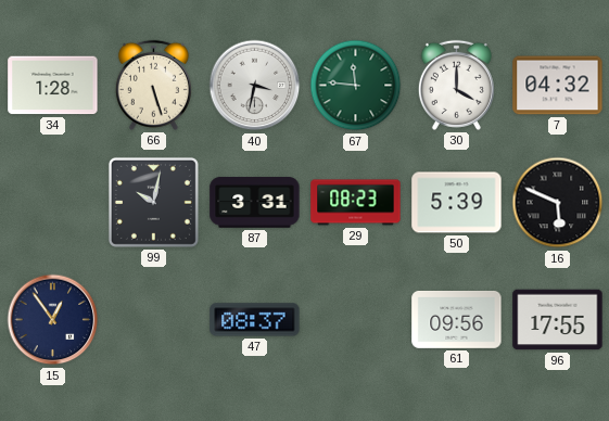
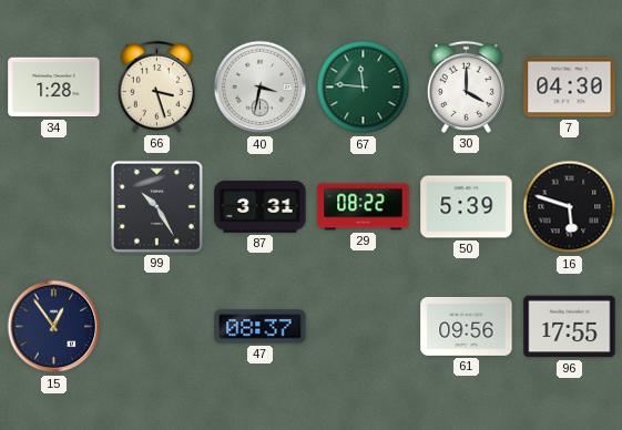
66: 5:27 -> 3:27
7: 04:32 -> 04:30
99: 10:02 -> 10:25
29: 08:23 -> 08:22
16: 5:49 -> 5:48
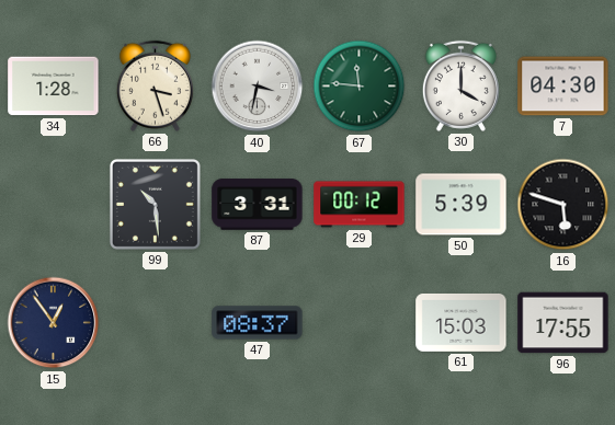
99: 10:25 -> 10:29
29: 08:22 -> 00:12
61: 09:56 -> 15:03
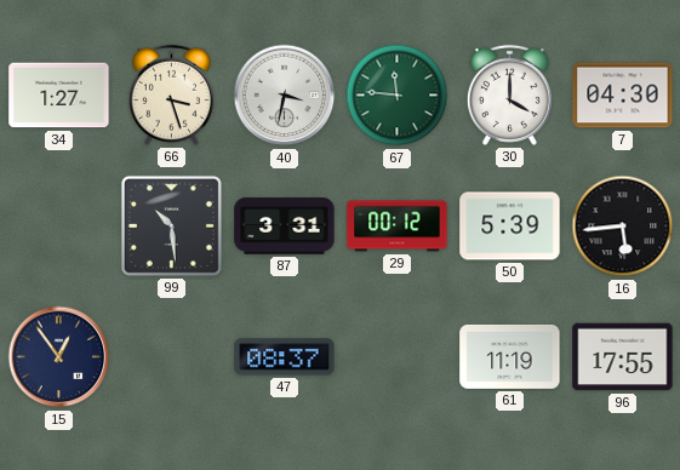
34: 1:28 -> 1:27
16: 5:48 -> 5:44
61: 15:03 -> 11:19
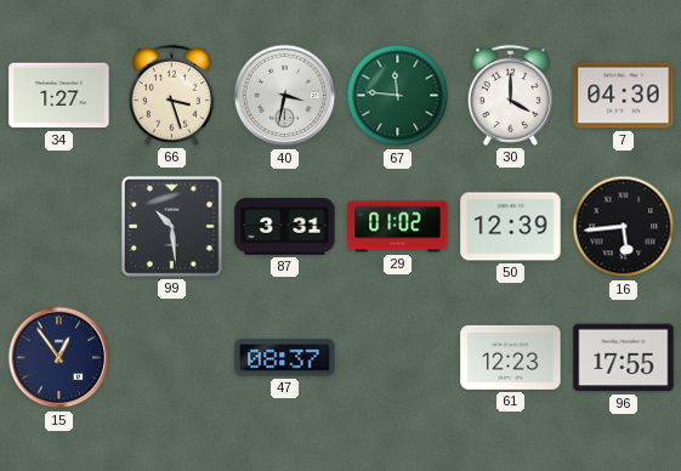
29: 00:12 -> 01:02
50: 5:39 -> 12:39
61: 11:19 -> 12:23
